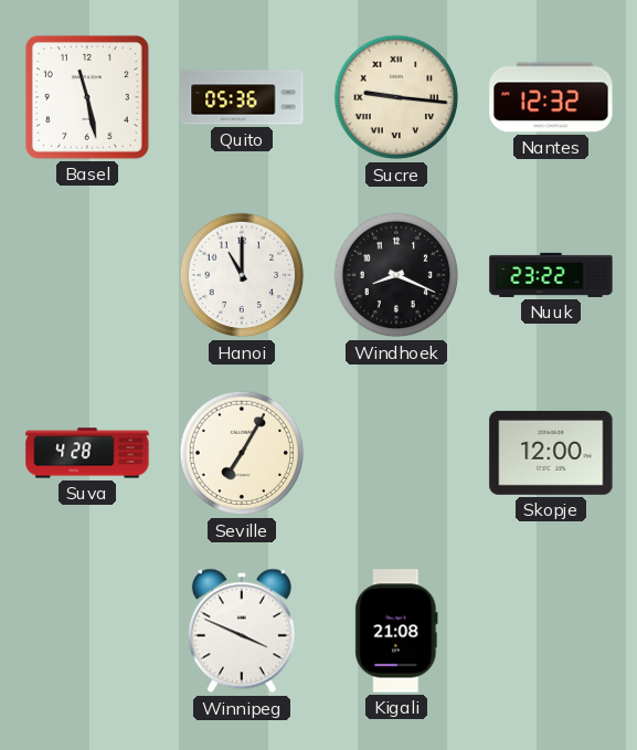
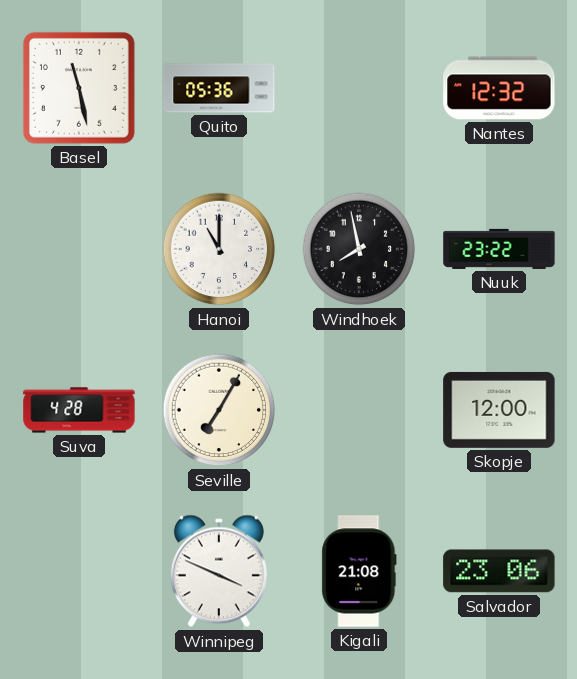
Sucre: 9:16 -> none
Windhoek: 8:19 -> 7:58
Salvador: none -> 23:06
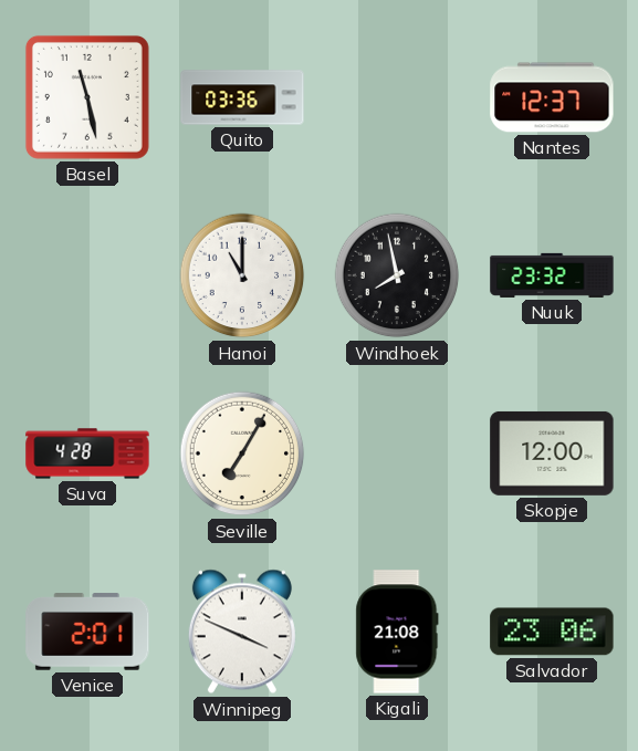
Quito: 05:36 -> 03:36
Nantes: 12:32 -> 12:37
Nuuk: 23:22 -> 23:32
Venice: none -> 2:01
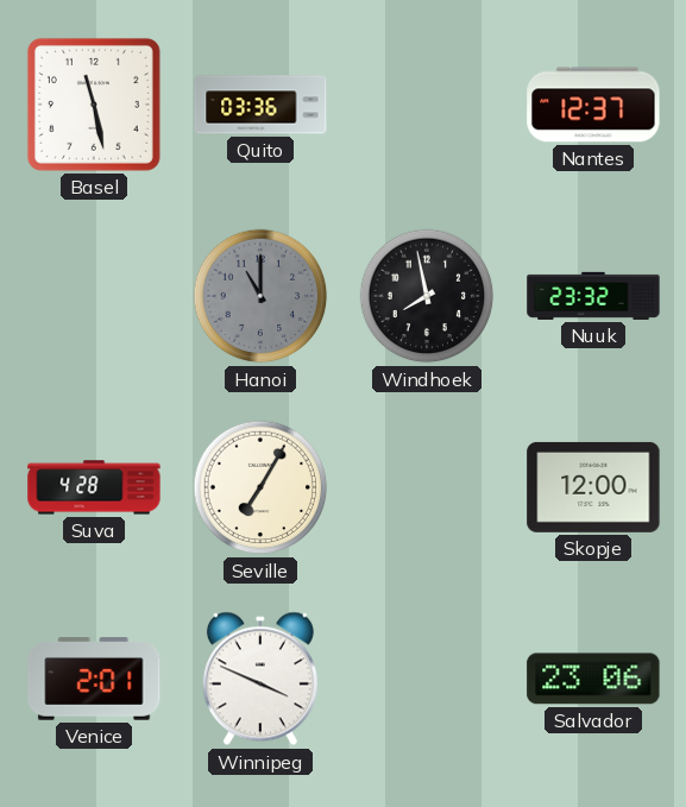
Hanoi dial: white -> grey
Kigali: 21:08 -> none
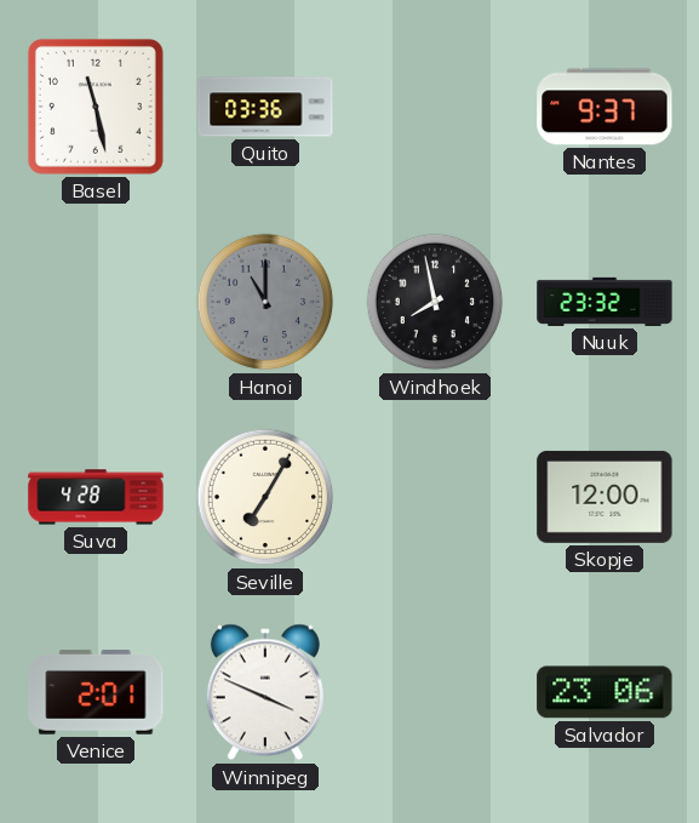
Nantes: 12:37 -> 9:37
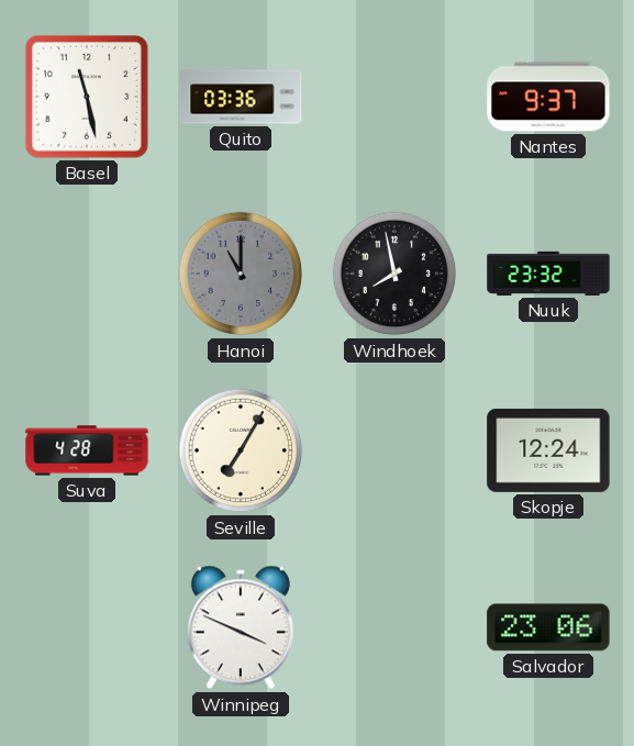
Skopje: 12:00 -> 12:24
Venice: 2:01 -> none
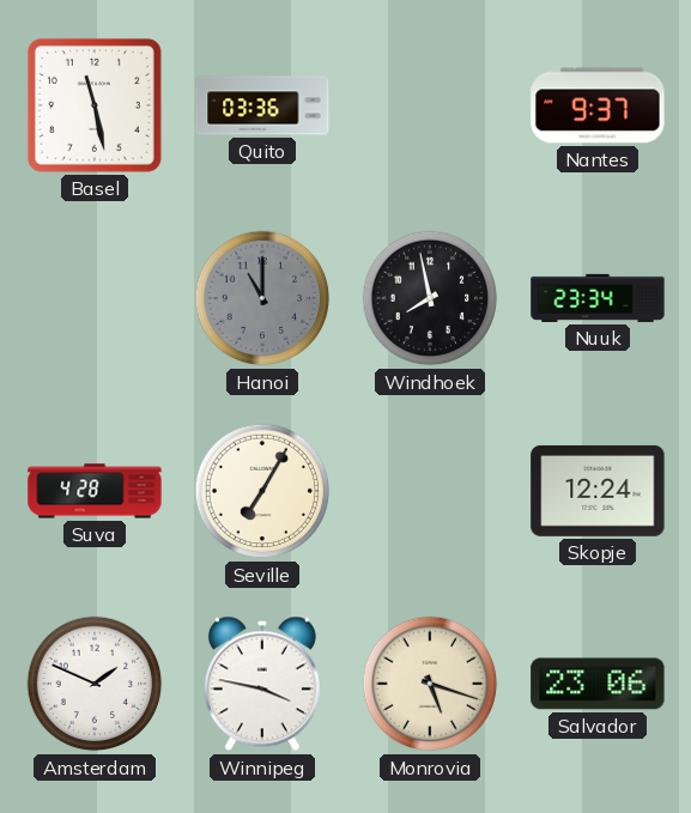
Nuuk: 23:32 -> 23:34
Amsterdam: none -> 1:49
Winnipeg: 3:49 -> 3:47
Monrovia: none -> 5:18
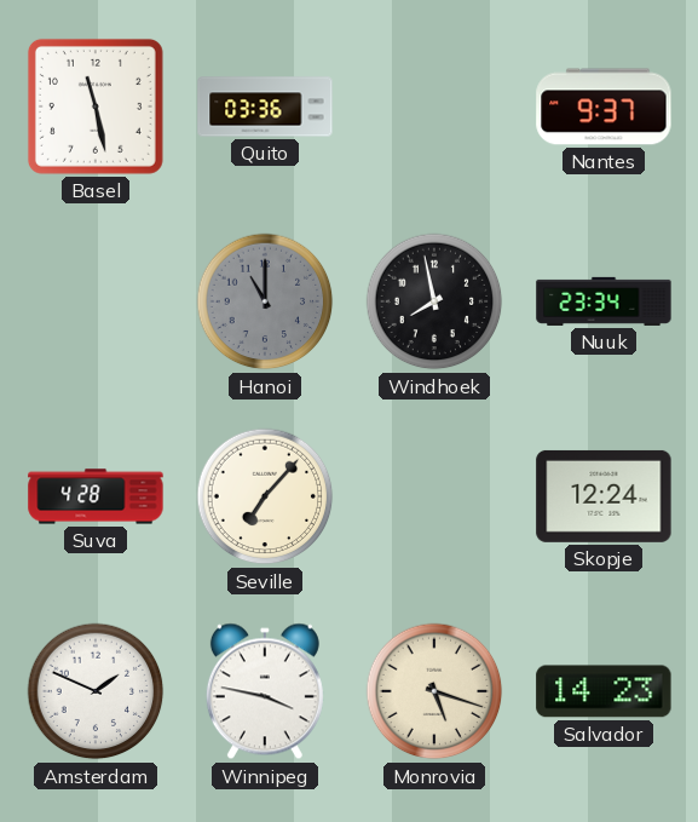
Seville: 7:05 -> 7:07
Salvador: 23:06 -> 14:23
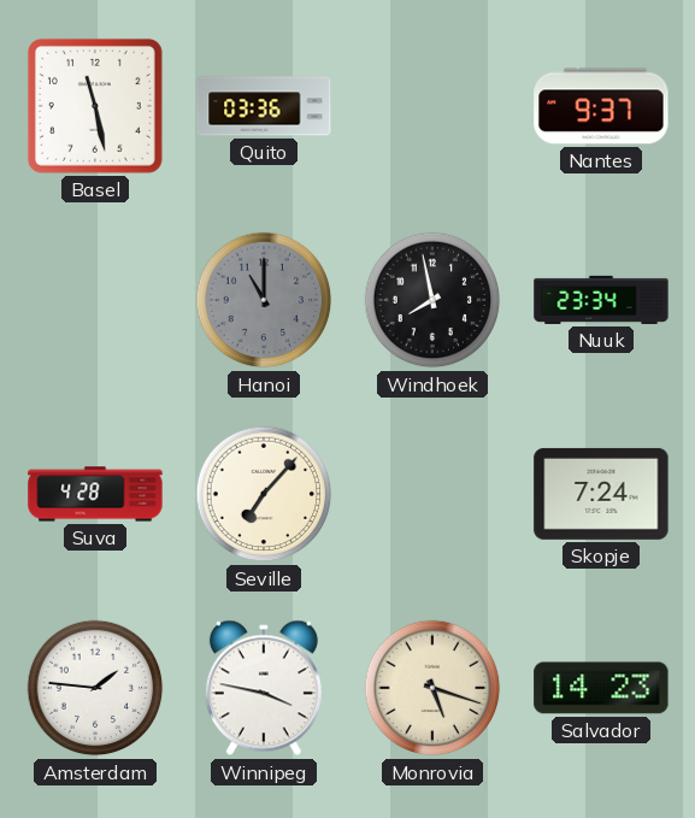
Skopje: 12:24 -> 7:24
Amsterdam: 1:49 -> 1:46
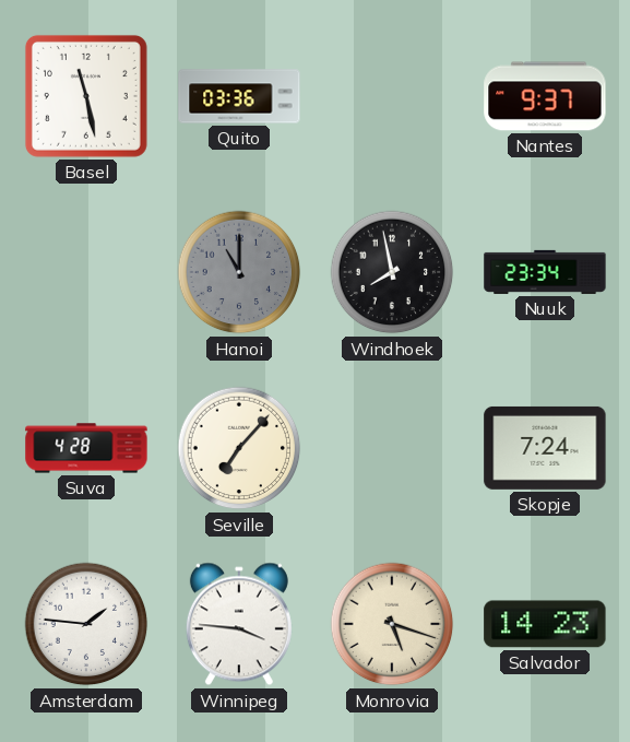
Winnipeg: 3:47 -> 3:46
